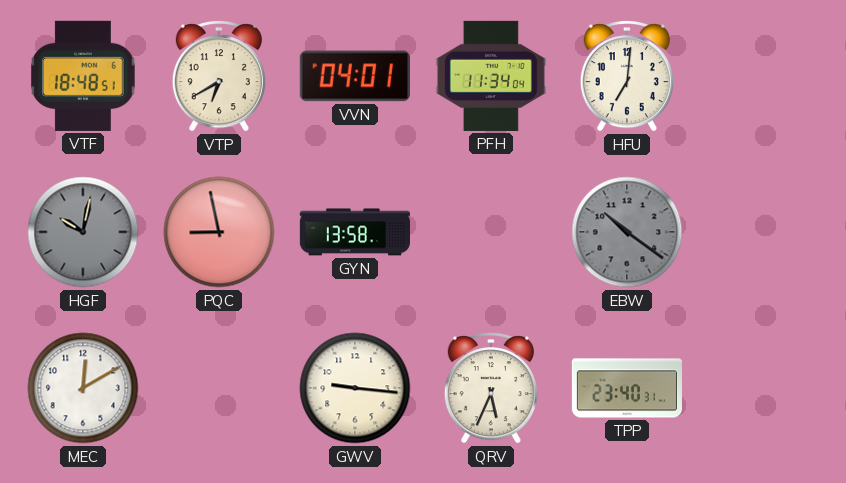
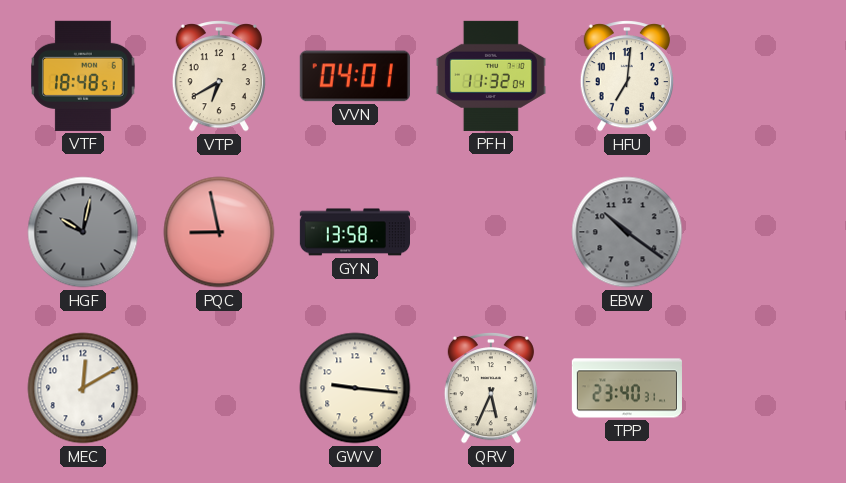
PFH: 11:34 -> 11:32
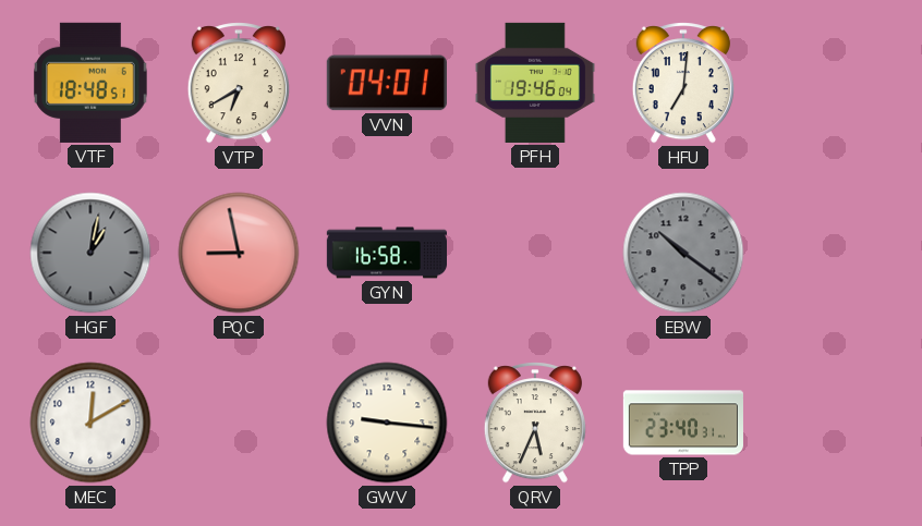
PFH: 11:32 -> 19:46
HGF: 10:02 -> 1:02
GYN: 13:58 -> 16:58
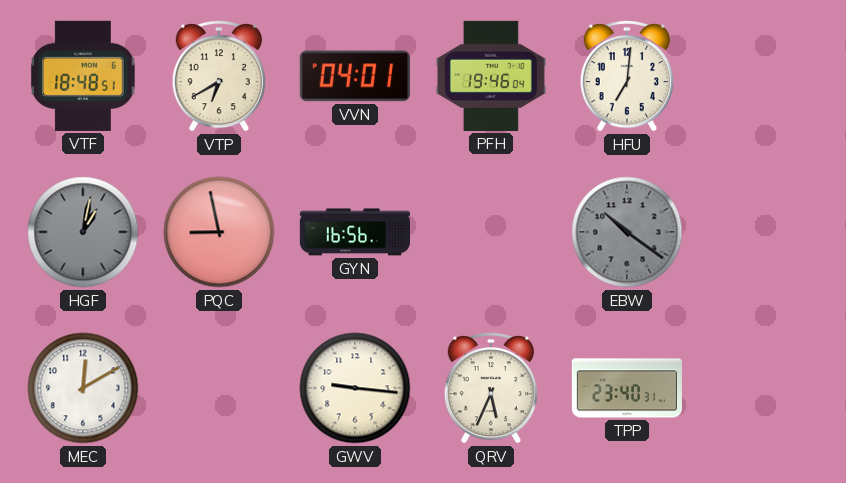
GYN: 16:58 -> 16:56
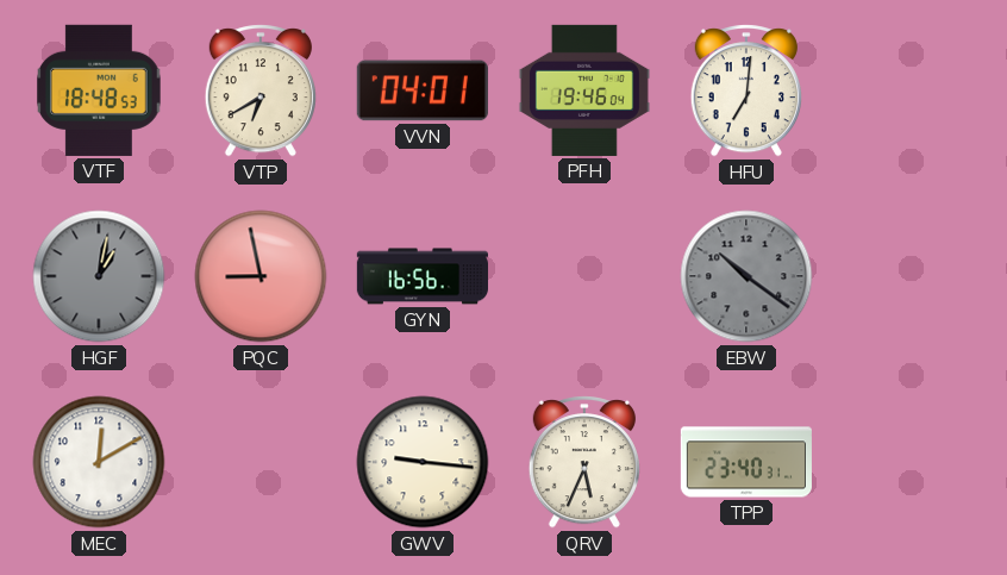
VTF: 18:48:51 -> 18:48:53
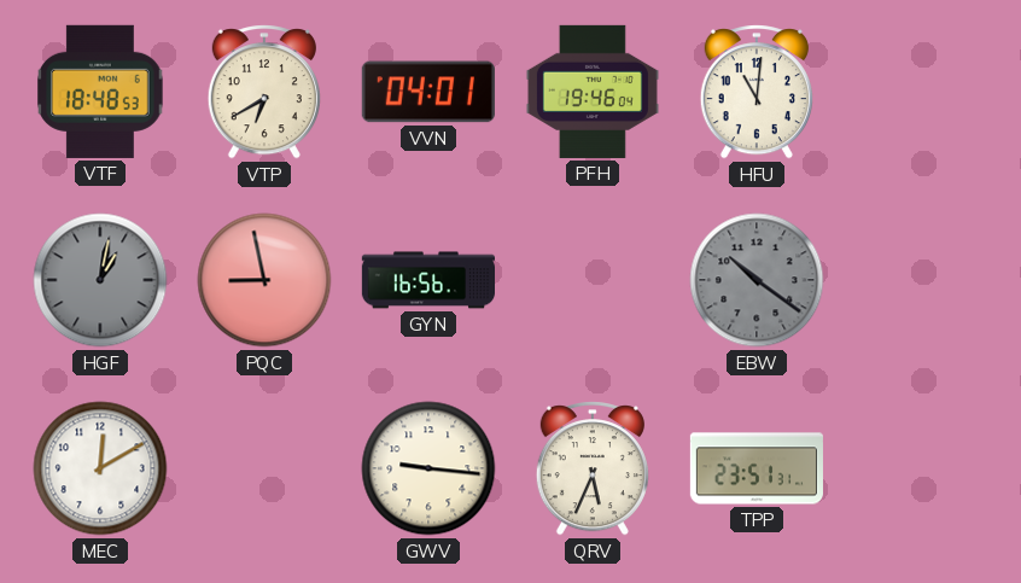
HFU: 7:01 -> 11:01
TPP: 23:40 -> 23:51
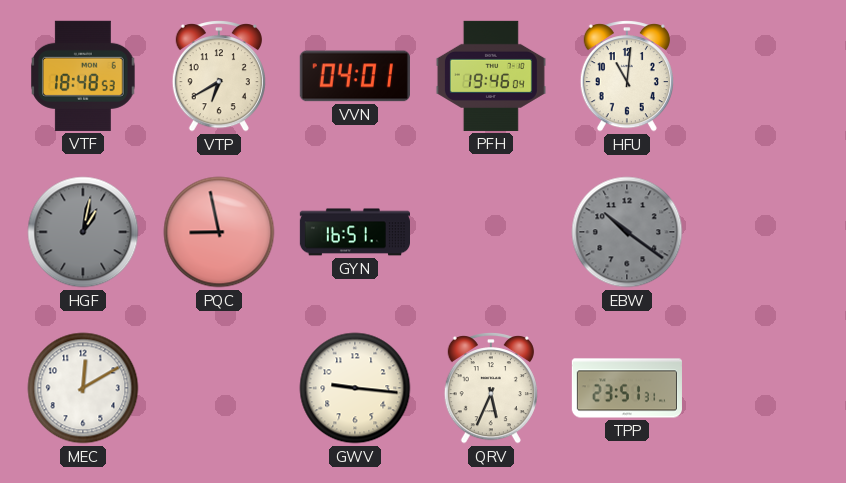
GYN: 16:56 -> 16:51
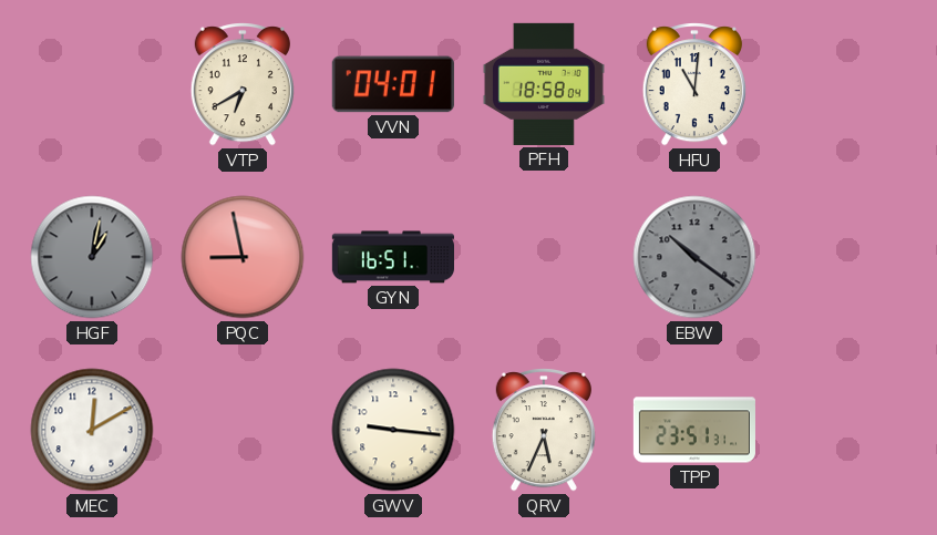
VTF: 18:48 -> none
PFH: 19:46 -> 18:58
